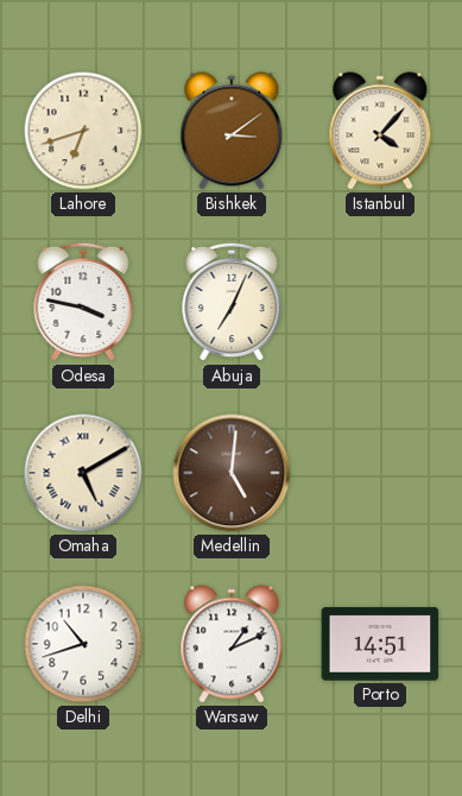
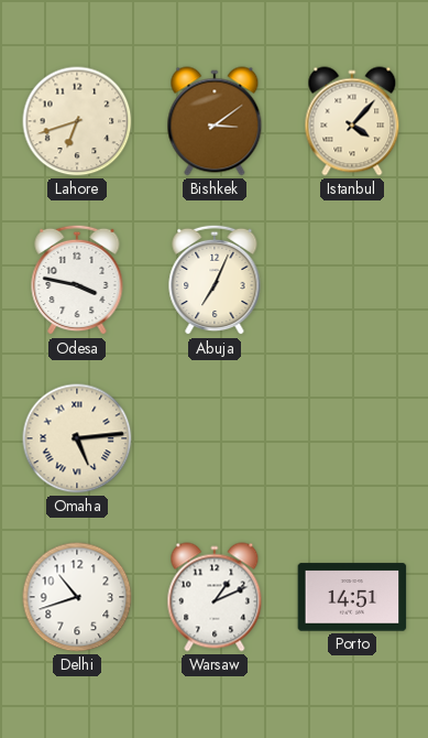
Omaha: 5:10 -> 5:14
Medellin: 5:01 -> none
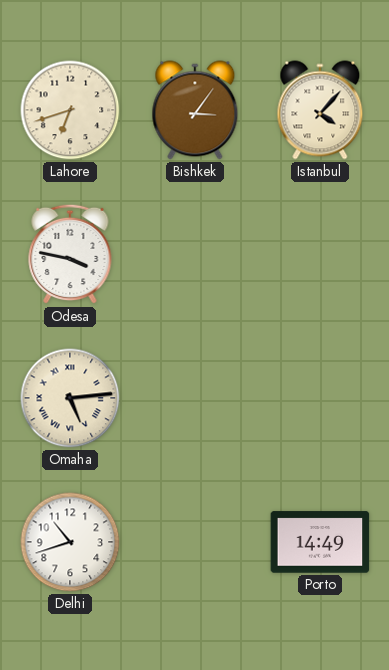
Bishkek: 3:09 -> 3:06
Abuja: 7:04 -> none
Warsaw: 1:11 -> none
Porto: 14:51 -> 14:49
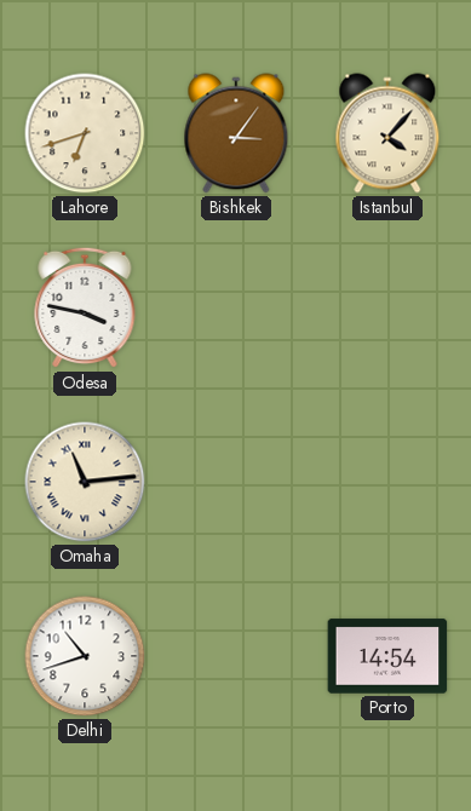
Omaha: 5:14 -> 11:14
Porto: 14:49 -> 14:54
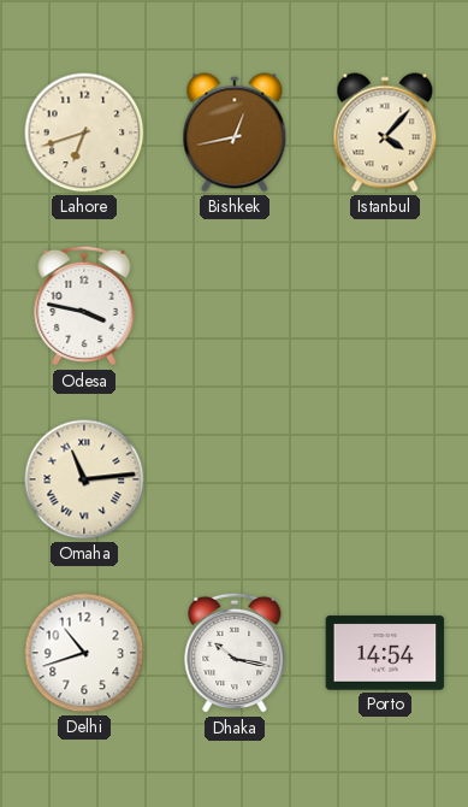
Bishkek: 3:06 -> 12:43
Dhaka: none -> 10:17
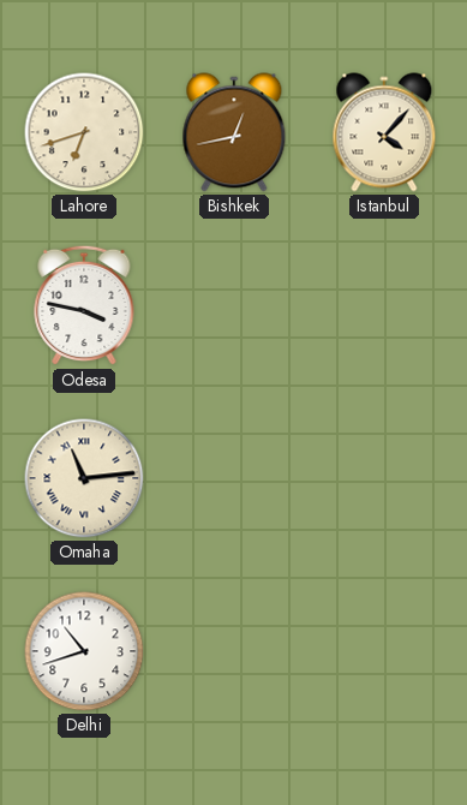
Dhaka: 10:17 -> none
Porto: 14:54 -> none
